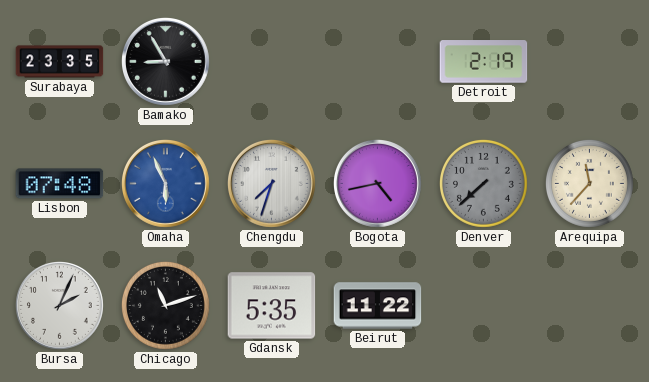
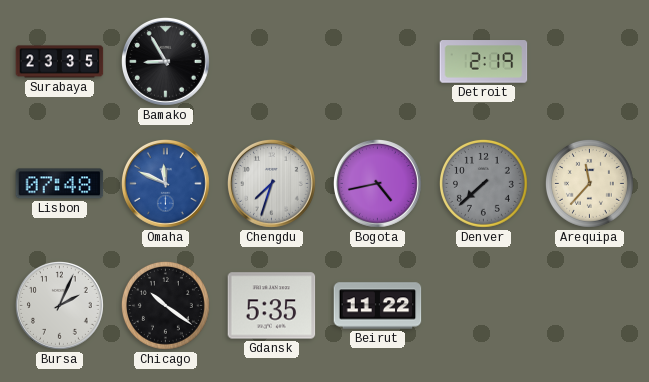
Omaha: 5:56 -> 11:49
Chicago: 11:12 -> 10:21
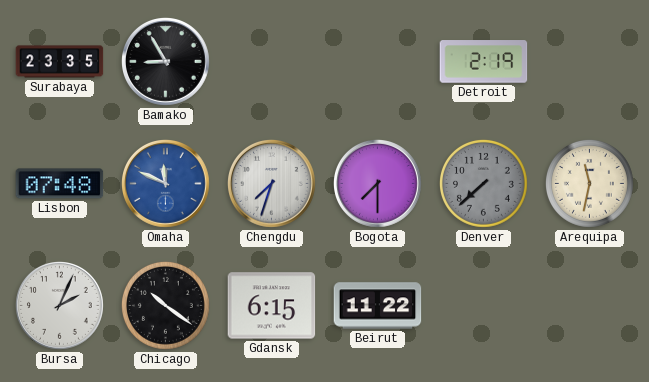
Bogota: 4:43 -> 7:30
Arequipa: 11:37 -> 11:32
Gdansk: 5:35 -> 6:15
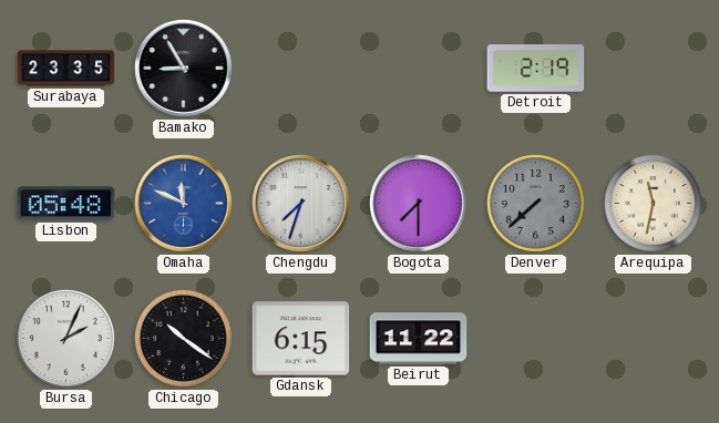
Lisbon: 07:48 -> 05:48
